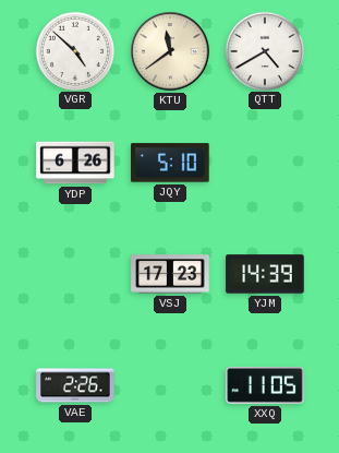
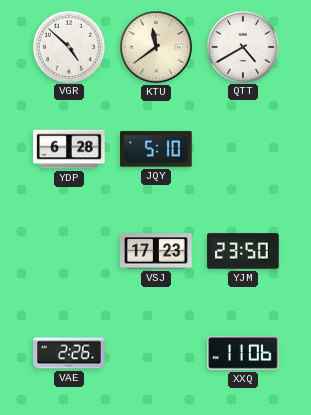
YDP: 6:26 -> 6:28
YJM: 14:39 -> 23:50
XXQ: 11:05 -> 11:06
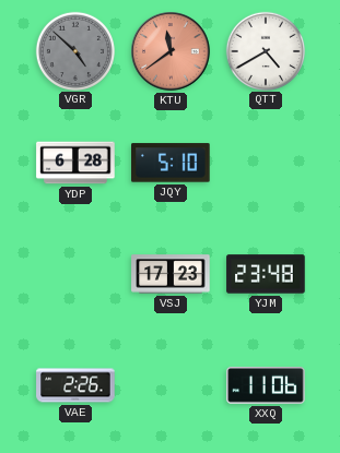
VGR dial: white -> grey
KTU dial: cream -> salmon
YJM: 23:50 -> 23:48
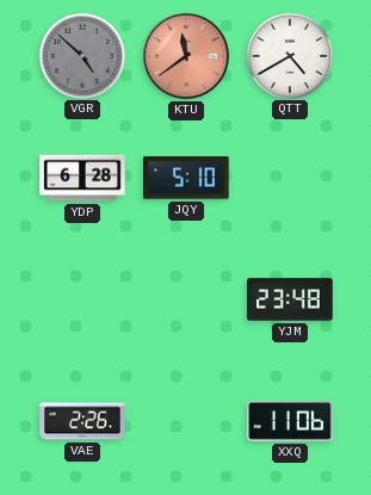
VSJ: 17:23 -> none
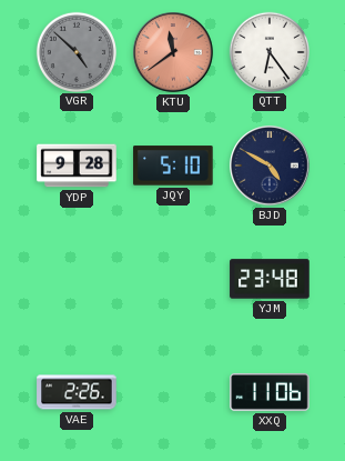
QTT: 4:40 -> 6:24
YDP: 6:28 -> 9:28
BJD: none -> 4:50
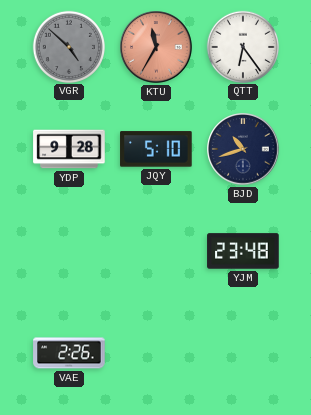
KTU: 11:39 -> 11:35
BJD: 4:50 -> 10:42
XXQ: 11:06 -> none
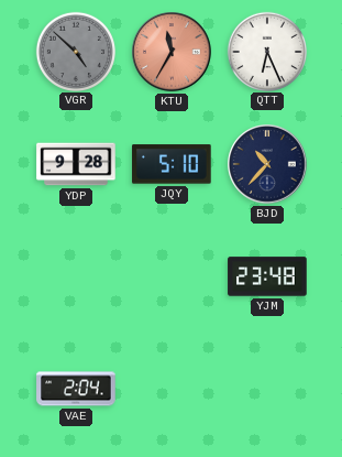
QTT: 6:24 -> 6:26
BJD: 10:42 -> 10:37
VAE: 2:26 -> 2:04
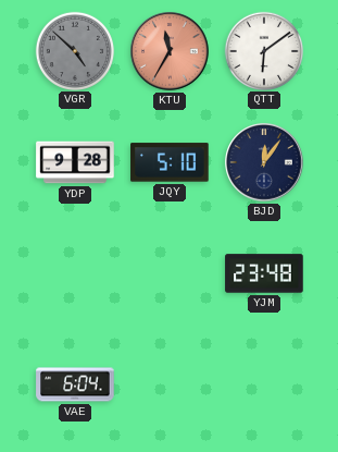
QTT: 6:26 -> 6:09
BJD: 10:37 -> 12:06
VAE: 2:04 -> 6:04
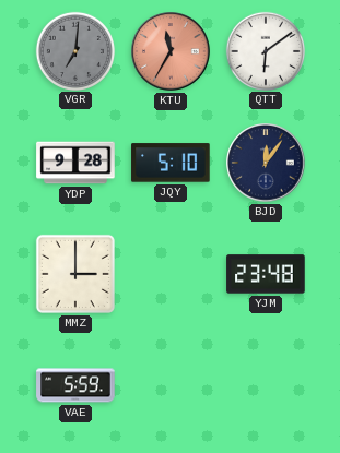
VGR: 4:52 -> 7:01
MMZ: none -> 3:00
VAE: 6:04 -> 5:59
